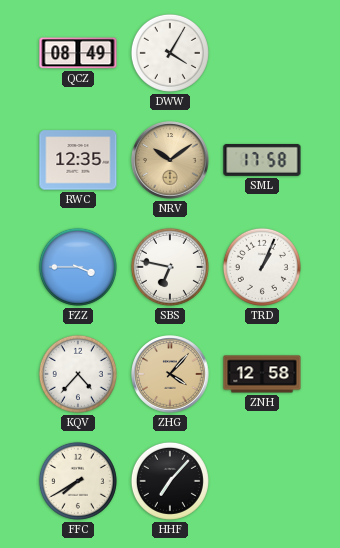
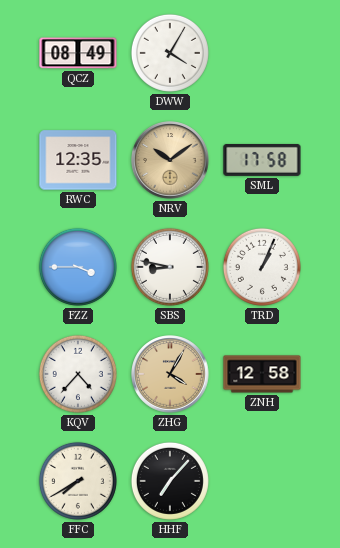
SBS: 6:47 -> 8:47
ZHG: 4:07 -> 4:05
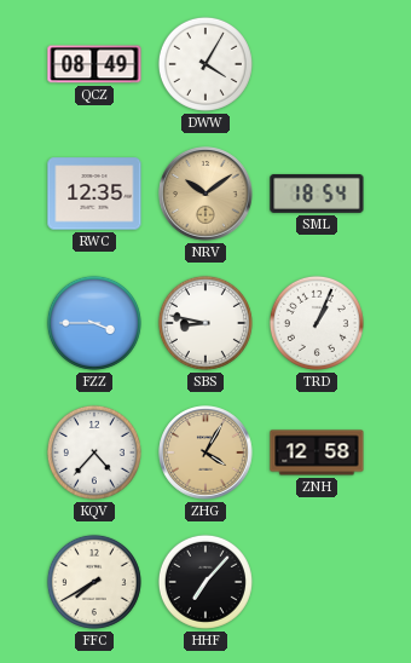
SML: 17:58 -> 18:54
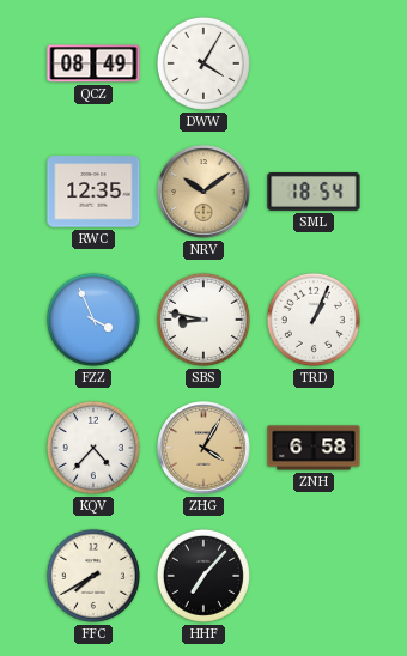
FZZ: 3:45 -> 3:56
ZNH: 12:58 -> 6:58
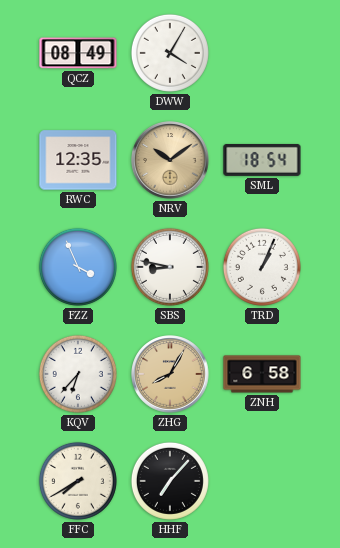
KQV: 4:37 -> 6:37
ZHG: 4:05 -> 8:05
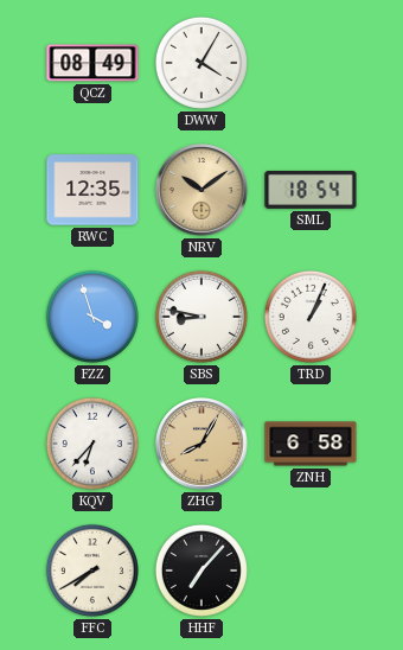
FZZ: 3:56 -> 3:57
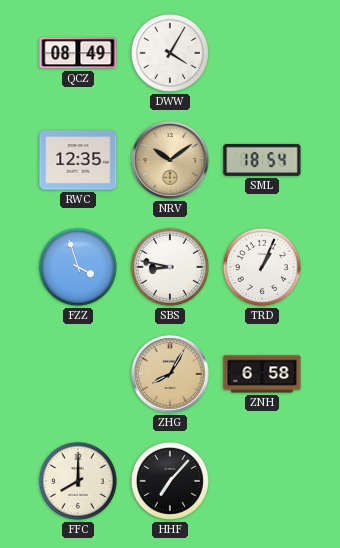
KQV: 6:37 -> none
FFC: 7:40 -> 8:00
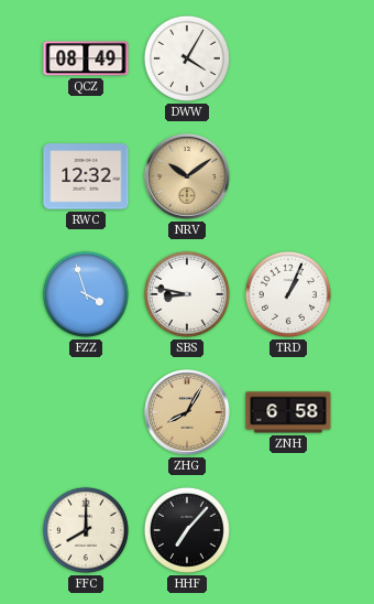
RWC: 12:35 -> 12:32
SML: 18:54 -> none
